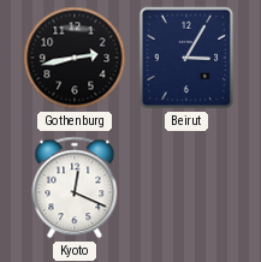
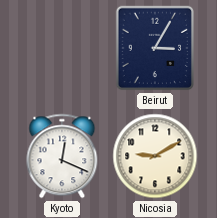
Gothenburg: 2:43 -> none
Nicosia: none -> 9:10
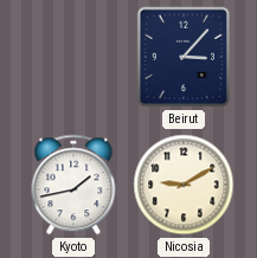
Beirut: 3:05 -> 3:07
Kyoto: 12:19 -> 1:43
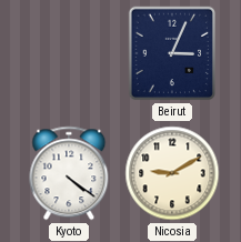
Beirut: 3:07 -> 3:04
Kyoto: 1:43 -> 4:21
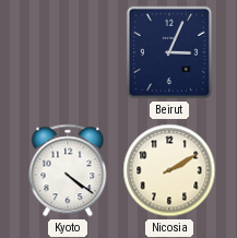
Nicosia: 9:10 -> 2:10
